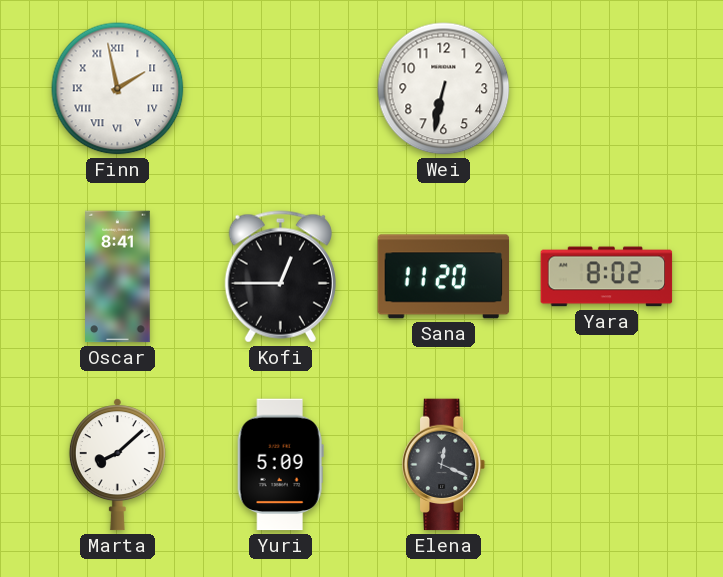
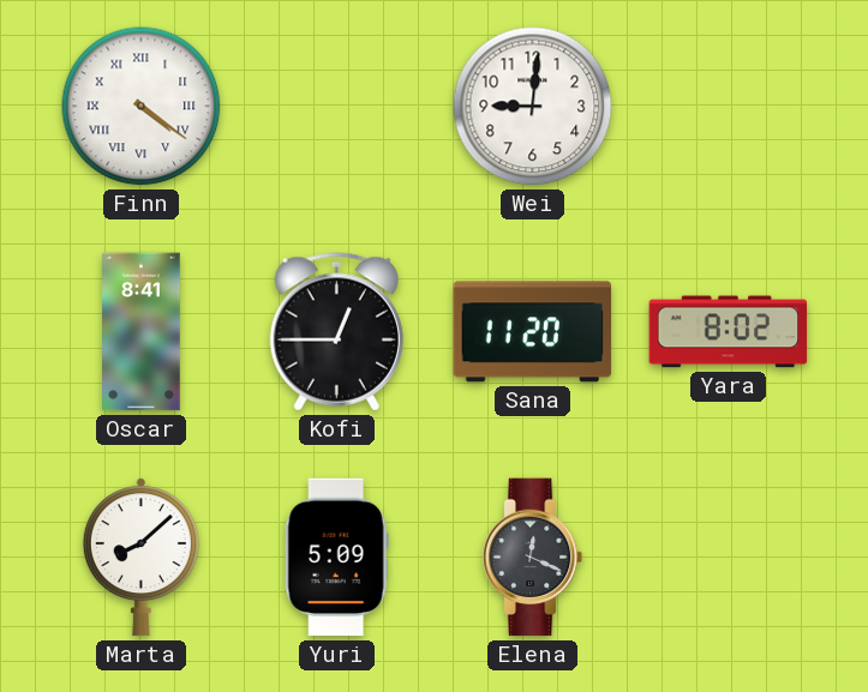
Finn: 1:58 -> 4:21
Wei: 6:32 -> 9:01
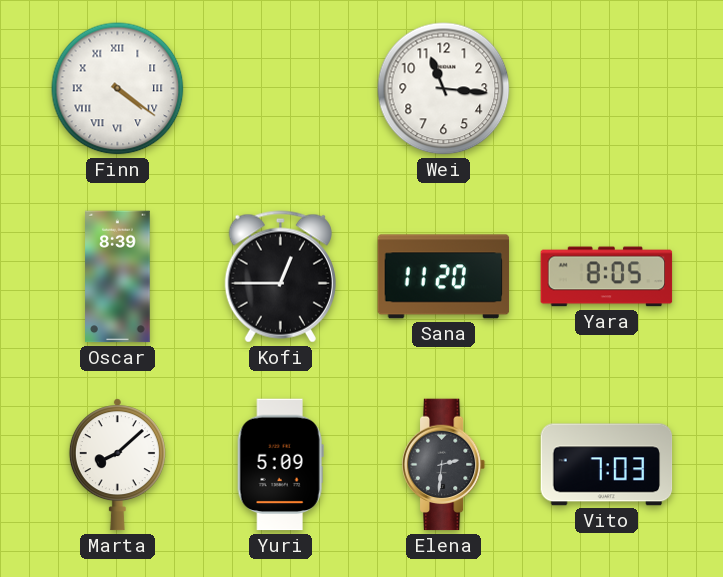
Wei: 9:01 -> 11:16
Oscar: 8:41 -> 8:39
Yara: 8:02 -> 8:05
Elena: 12:19 -> 2:31
Vito: none -> 7:03
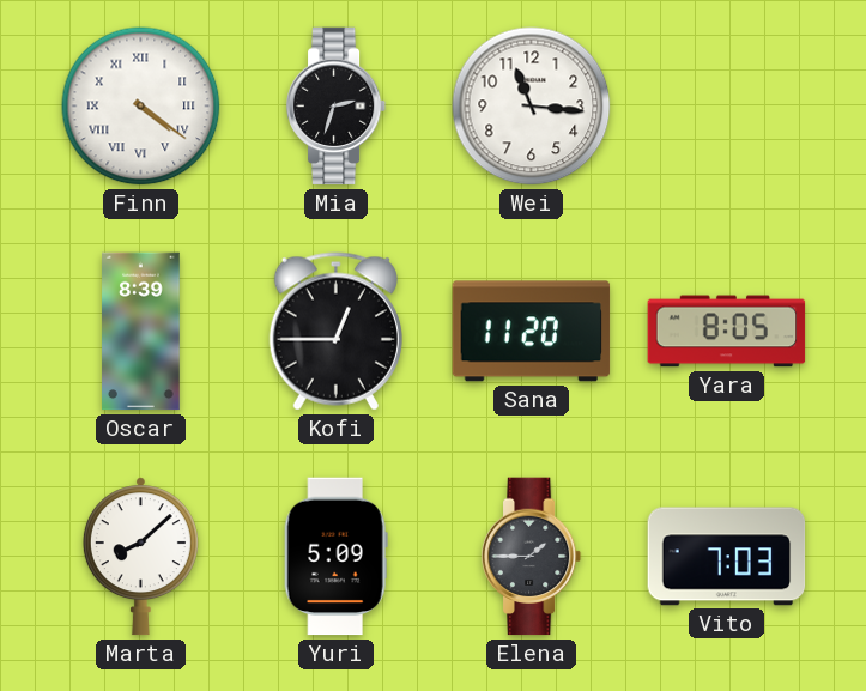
Mia: none -> 2:33
Elena: 2:31 -> 1:45
